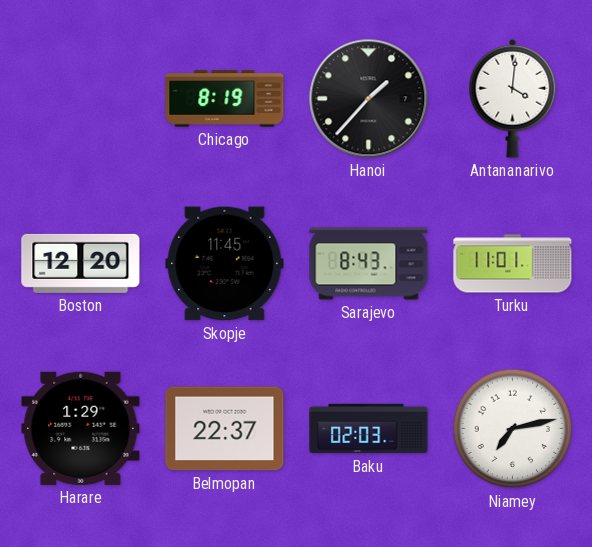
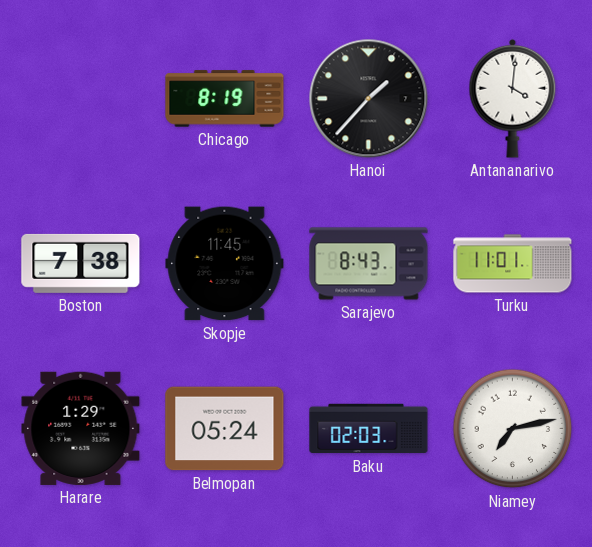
Boston: 12:20 -> 7:38
Belmopan: 22:37 -> 05:24
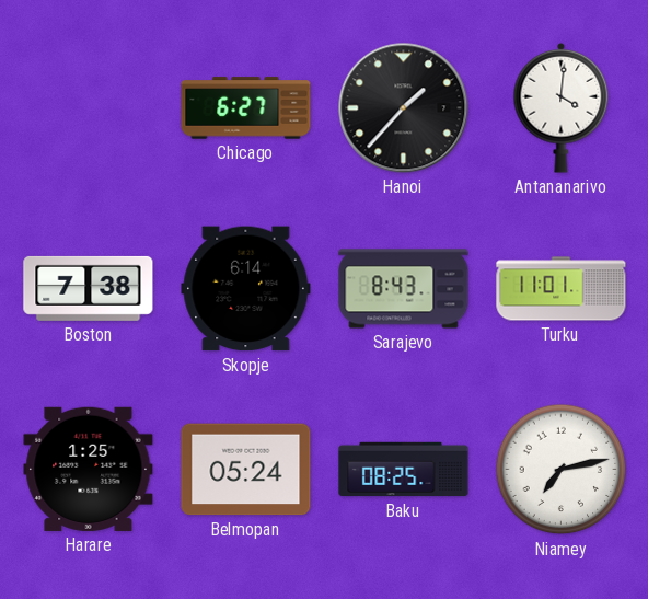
Chicago: 8:19 -> 6:27
Skopje: 11:45 -> 6:14
Harare: 1:29 -> 1:25
Baku: 02:03 -> 08:25
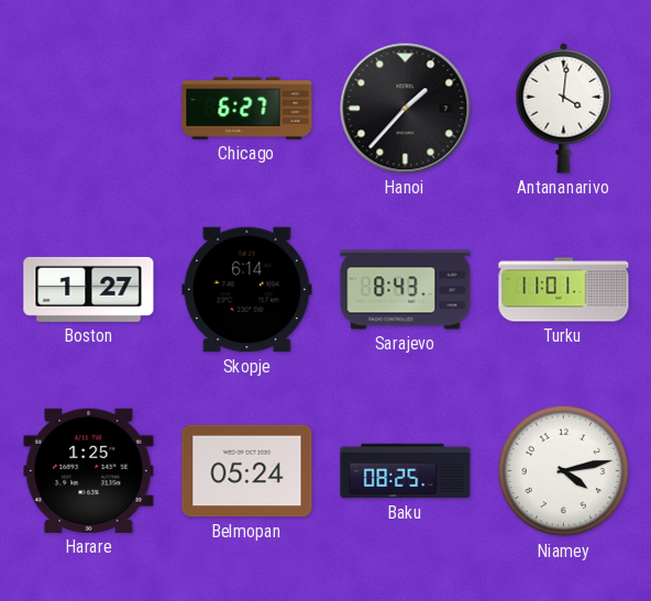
Boston: 7:38 -> 1:27
Niamey: 7:13 -> 4:13
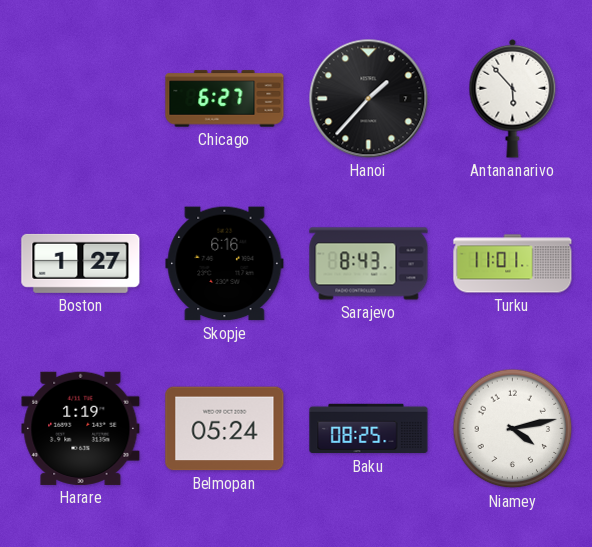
Antananarivo: 4:01 -> 5:53
Skopje: 6:14 -> 6:16
Harare: 1:25 -> 1:19
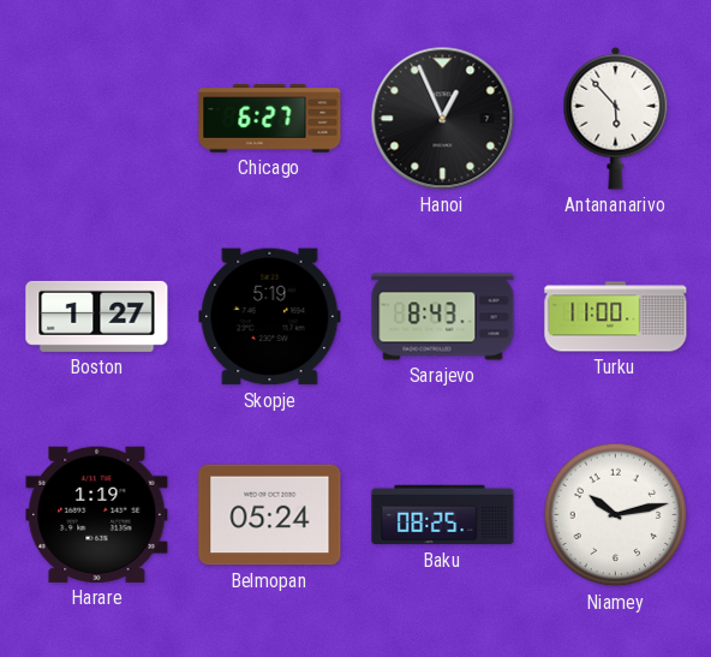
Hanoi: 1:37 -> 12:56
Skopje: 6:16 -> 5:19
Turku: 11:01 -> 11:00
Niamey: 4:13 -> 10:13
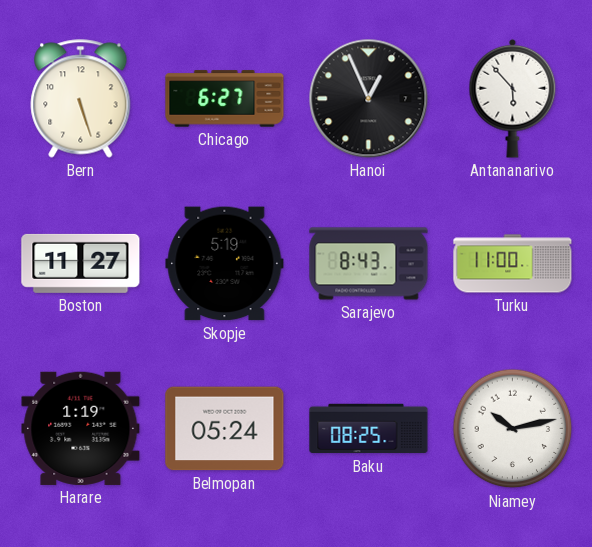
Bern: none -> 5:27
Boston: 1:27 -> 11:27
